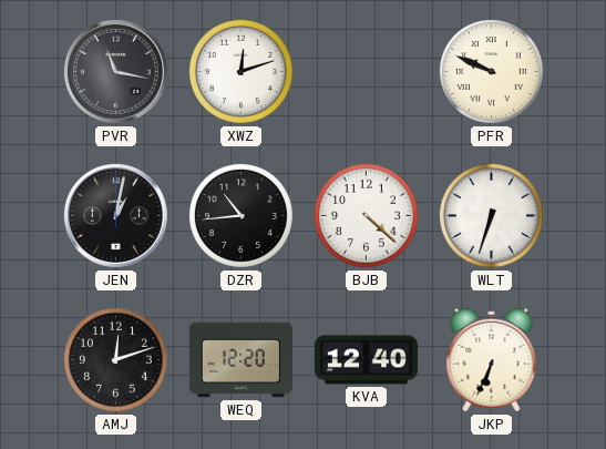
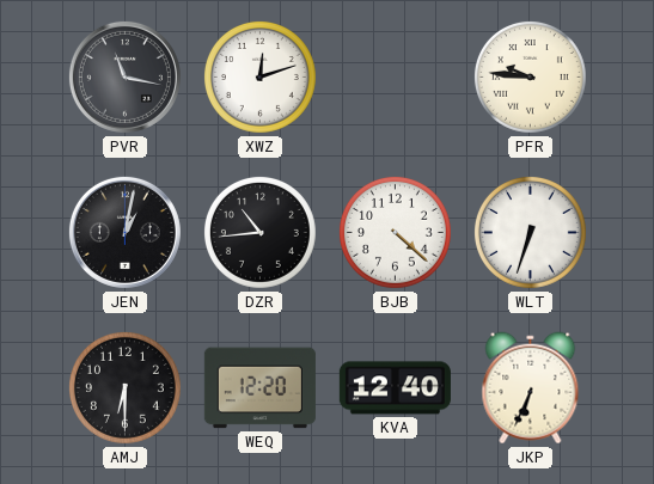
PFR: 9:49 -> 9:46
AMJ: 12:12 -> 6:30
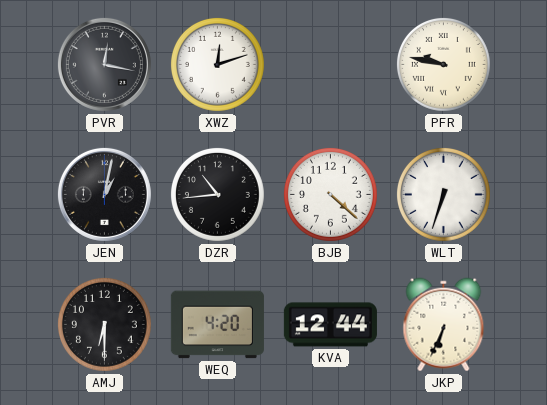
PVR: 11:17 -> 12:17
PFR: 9:46 -> 9:47
WEQ: 12:20 -> 4:20
KVA: 12:40 -> 12:44
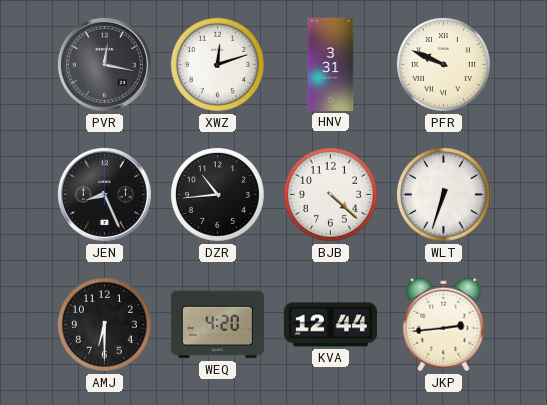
HNV: none -> 3:31
PFR: 9:47 -> 9:49
JEN: 1:02 -> 8:26
JKP: 6:34 -> 2:44
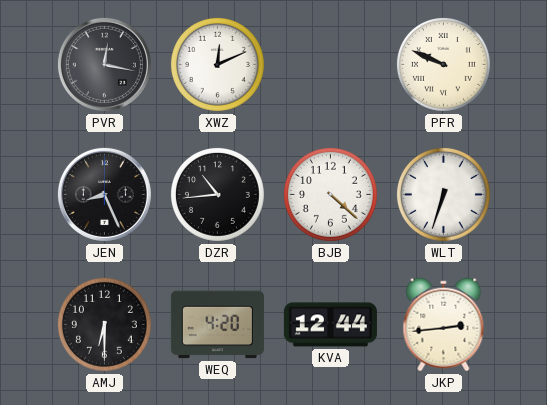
XWZ: 12:12 -> 12:11
HNV: 3:31 -> none
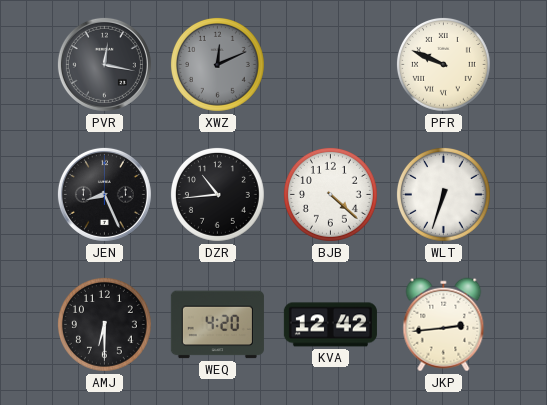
XWZ dial: white -> grey
KVA: 12:44 -> 12:42
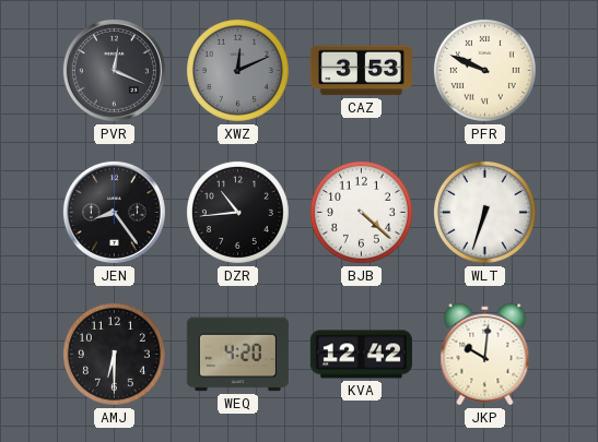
PVR: 12:17 -> 12:19
CAZ: none -> 3:53
JEN: 8:26 -> 8:24
JKP: 2:44 -> 10:01
